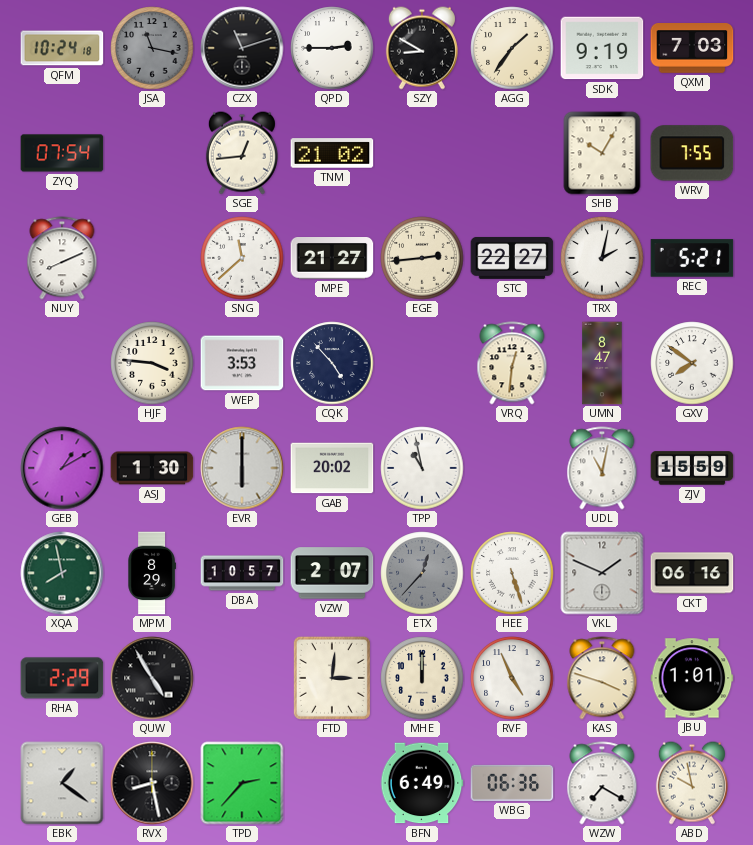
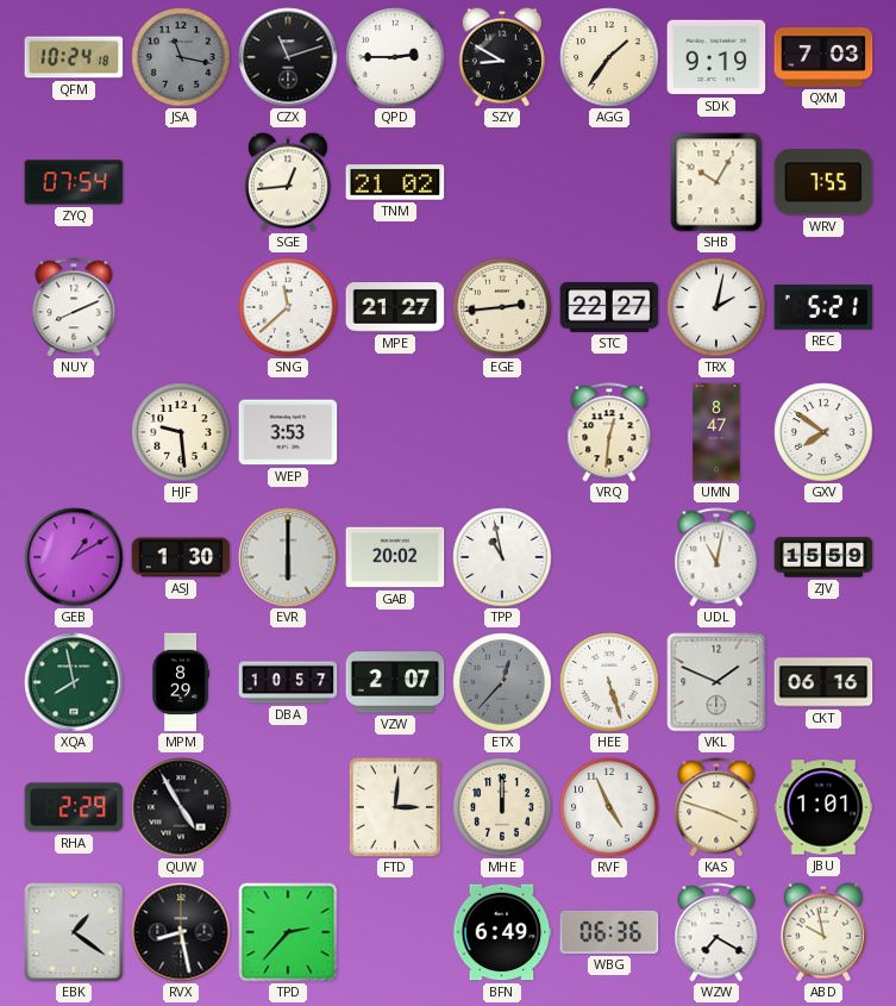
HJF: 3:46 -> 9:29
CQK: 4:53 -> none
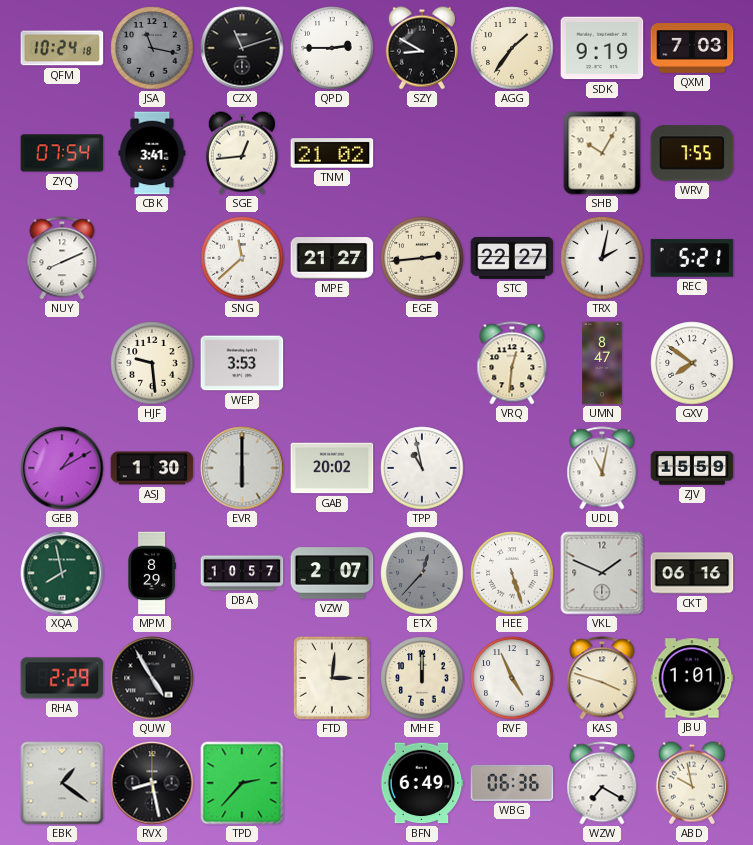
CBK: none -> 3:41
